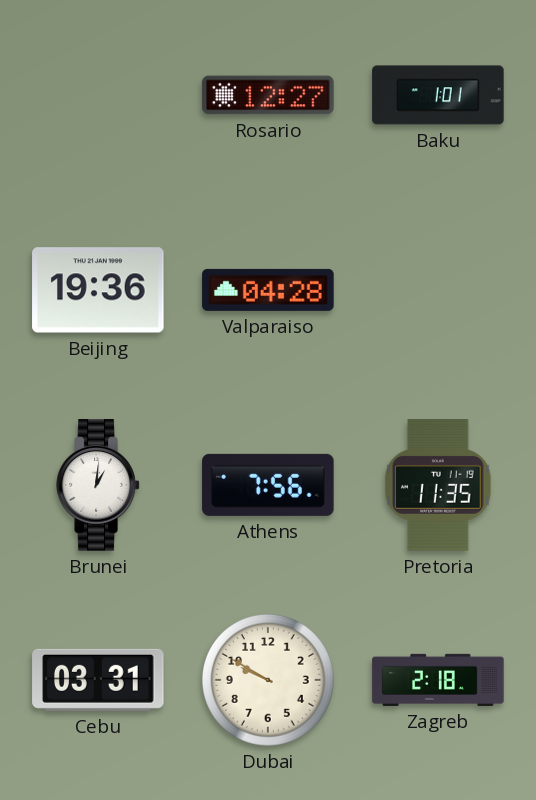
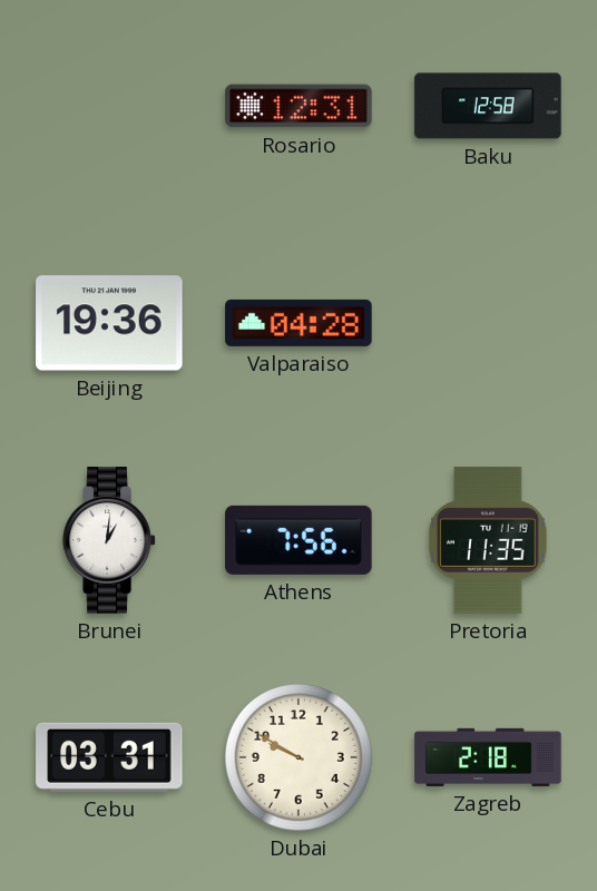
Rosario: 12:27 -> 12:31
Baku: 1:01 -> 12:58
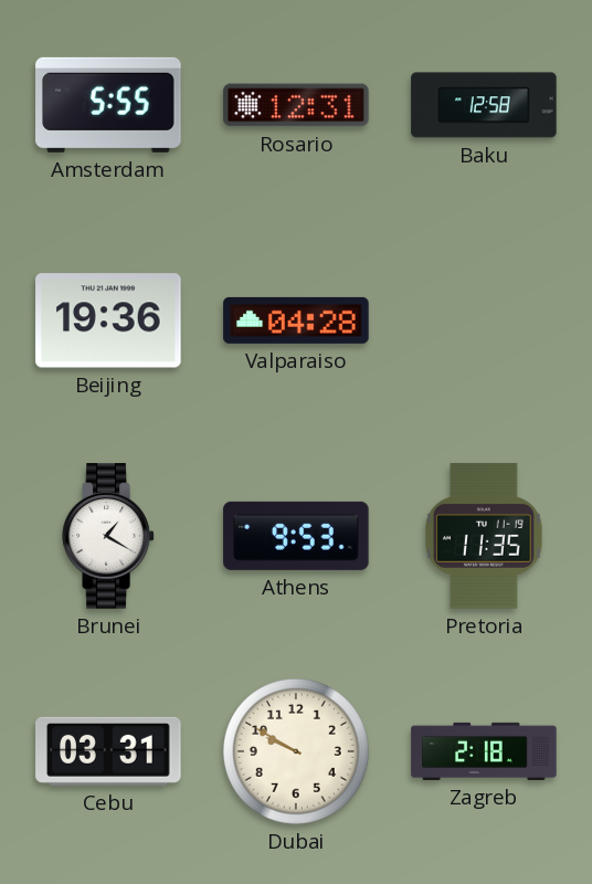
Amsterdam: none -> 5:55
Brunei: 1:01 -> 1:20
Athens: 7:56 -> 9:53
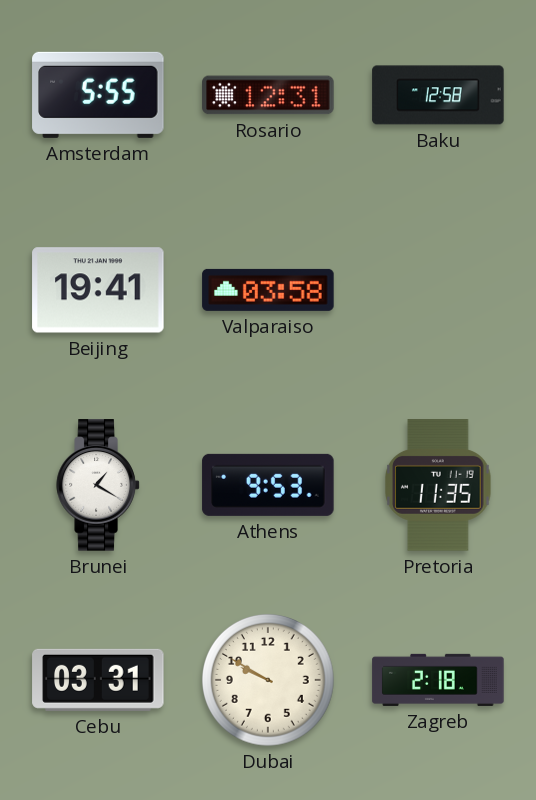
Beijing: 19:36 -> 19:41
Valparaiso: 04:28 -> 03:58
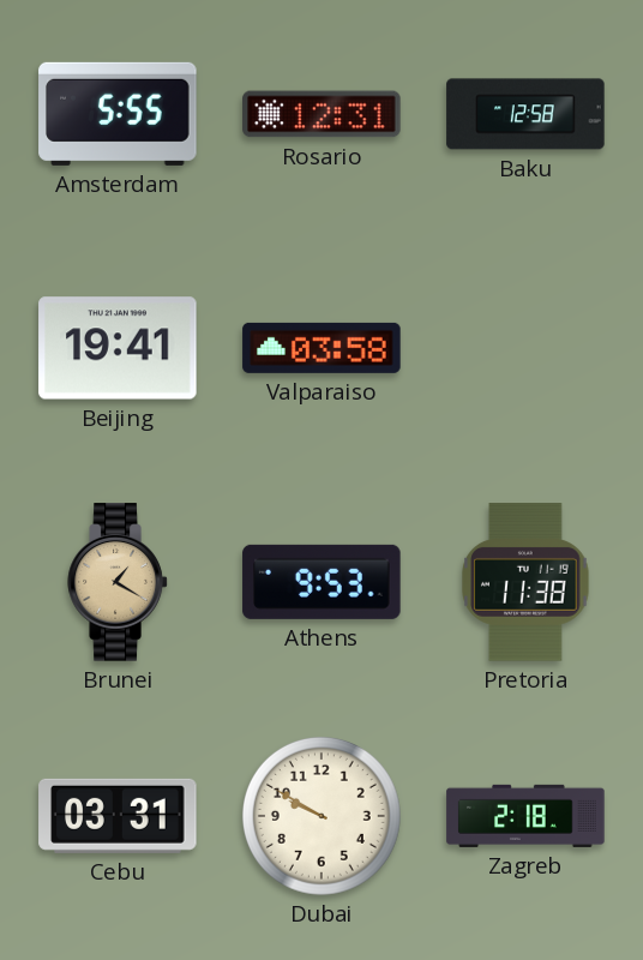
Brunei dial: white -> champagne
Pretoria: 11:35 -> 11:38
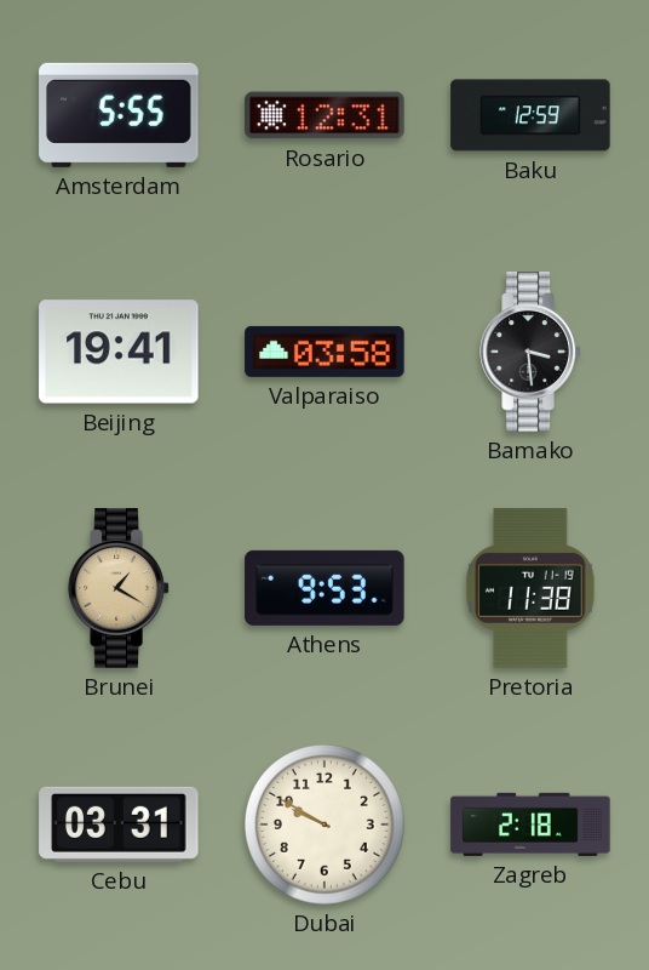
Baku: 12:58 -> 12:59
Bamako: none -> 3:29
